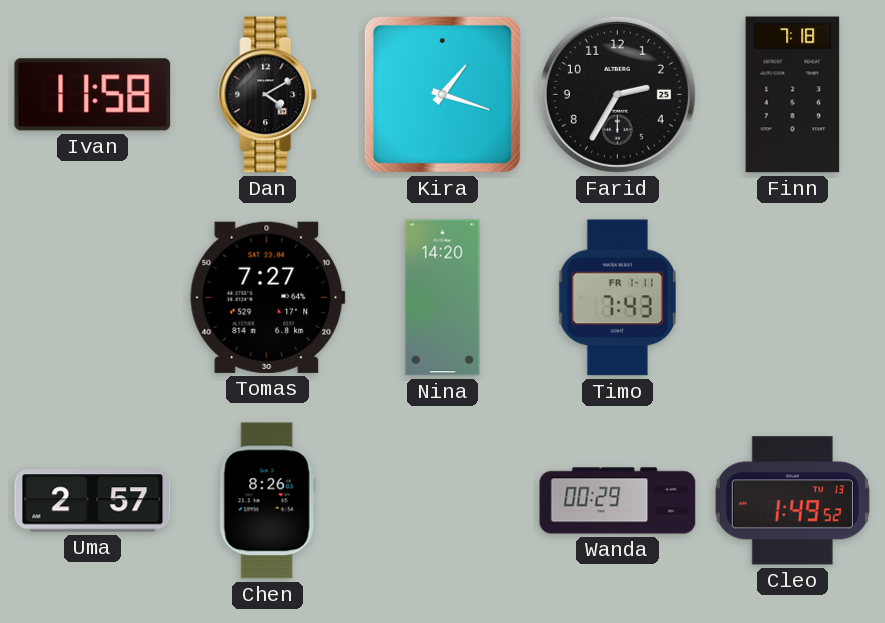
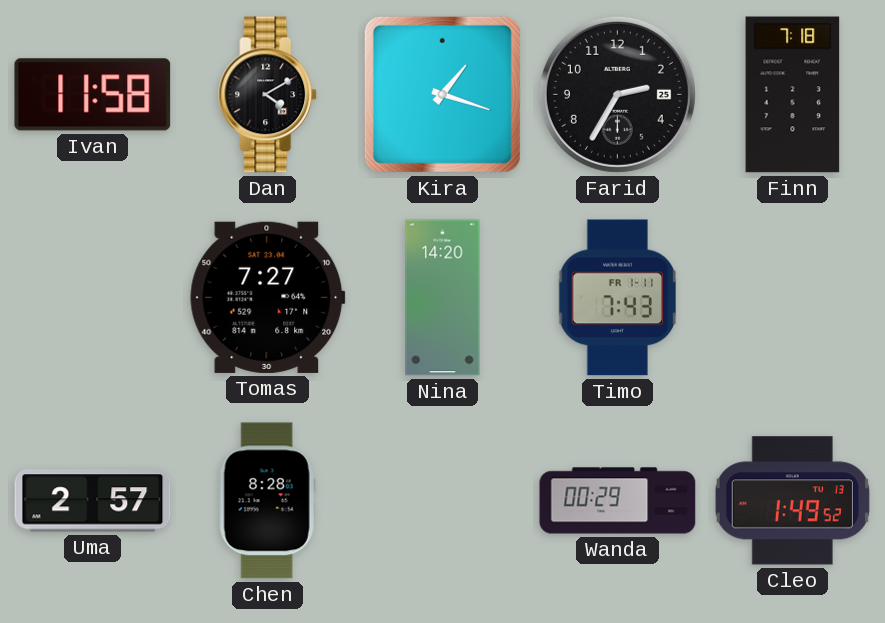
Chen: 8:26 -> 8:28
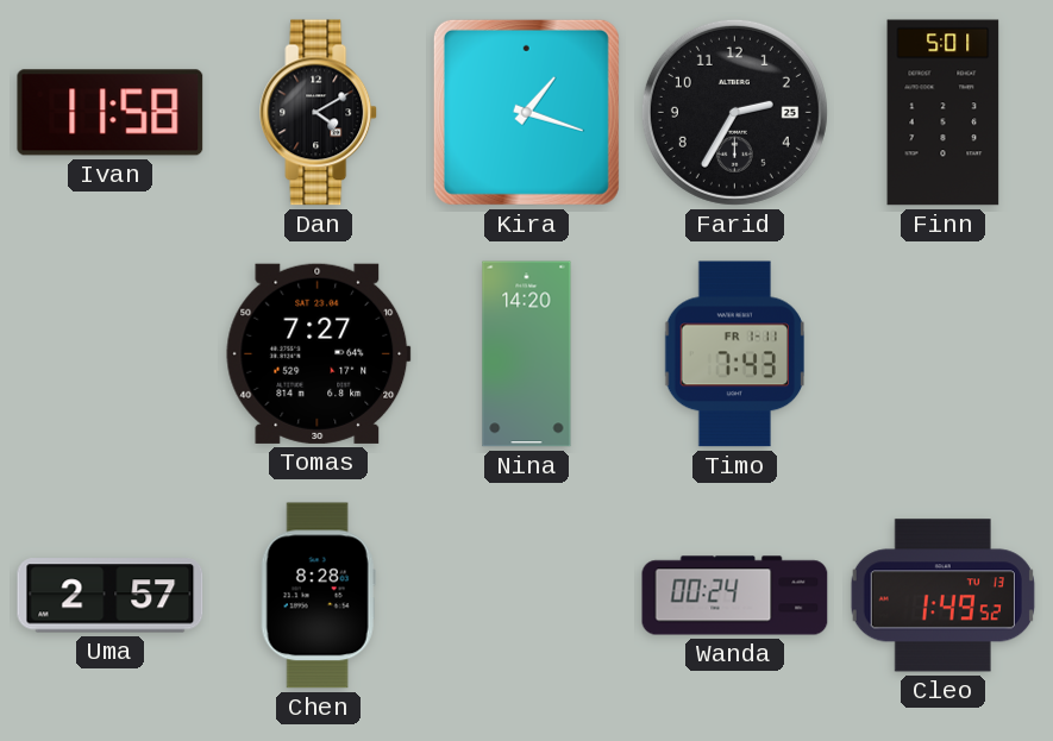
Finn: 7:18 -> 5:01
Wanda: 00:29 -> 00:24
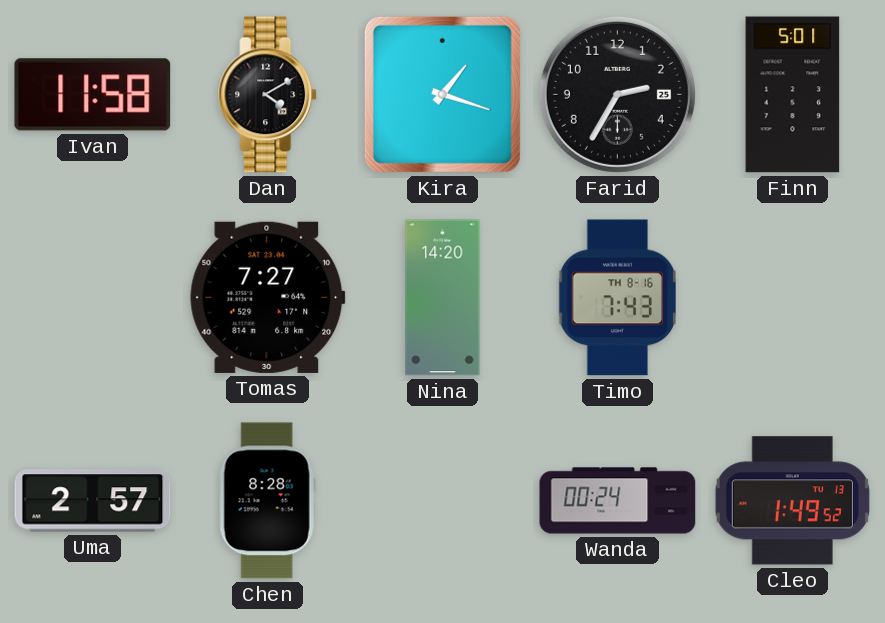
Timo date: FR 1-11 -> TH 8-16
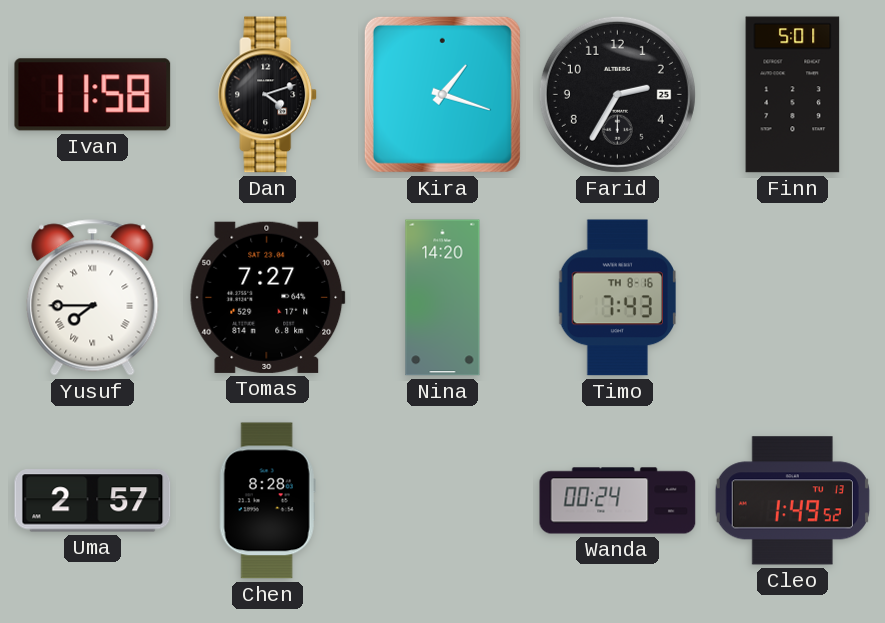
Dan: 4:10 -> 4:12
Yusuf: none -> 7:45
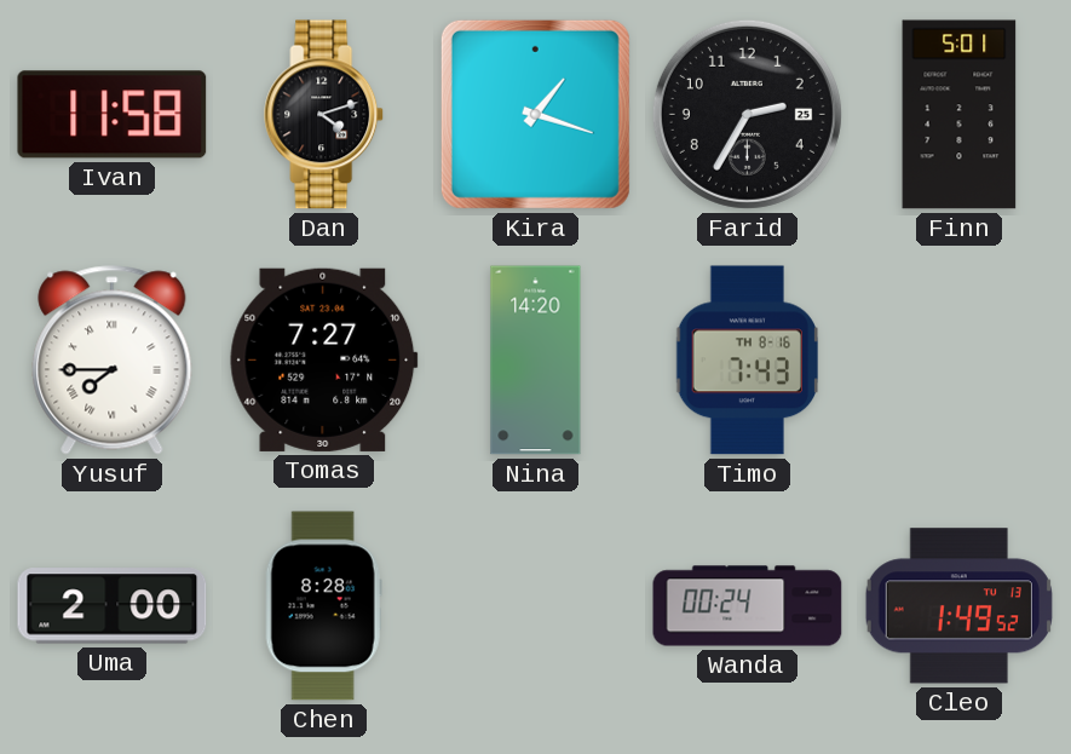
Uma: 2:57 -> 2:00
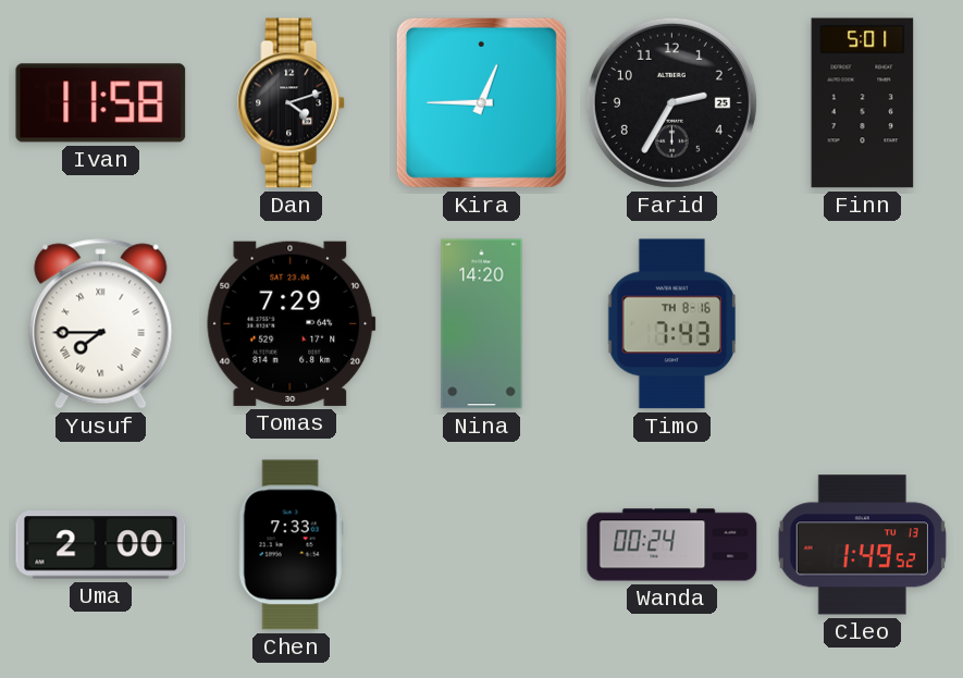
Kira: 1:18 -> 12:45
Tomas: 7:27 -> 7:29
Chen: 8:28 -> 7:33
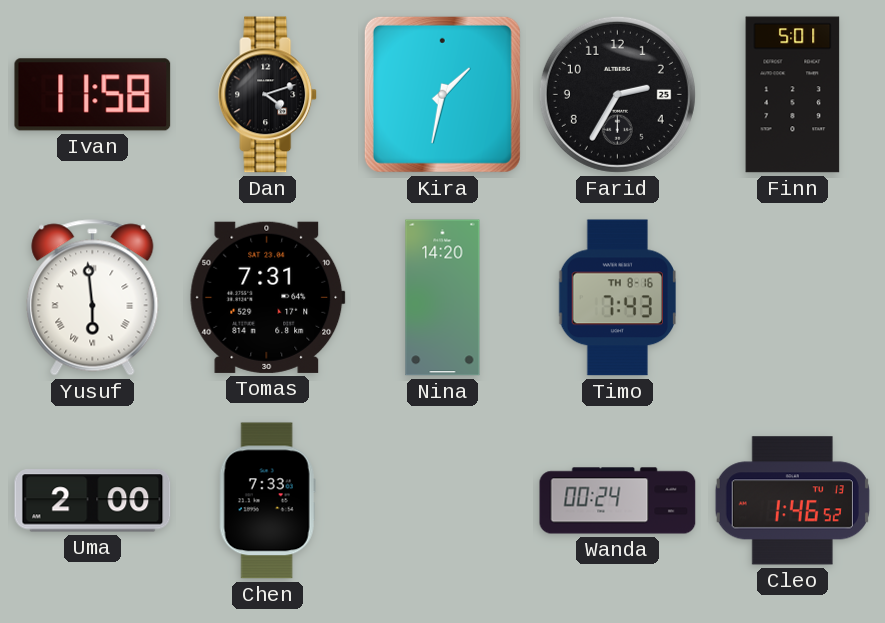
Kira: 12:45 -> 1:32
Yusuf: 7:45 -> 5:59
Tomas: 7:29 -> 7:31
Cleo: 1:49 -> 1:46
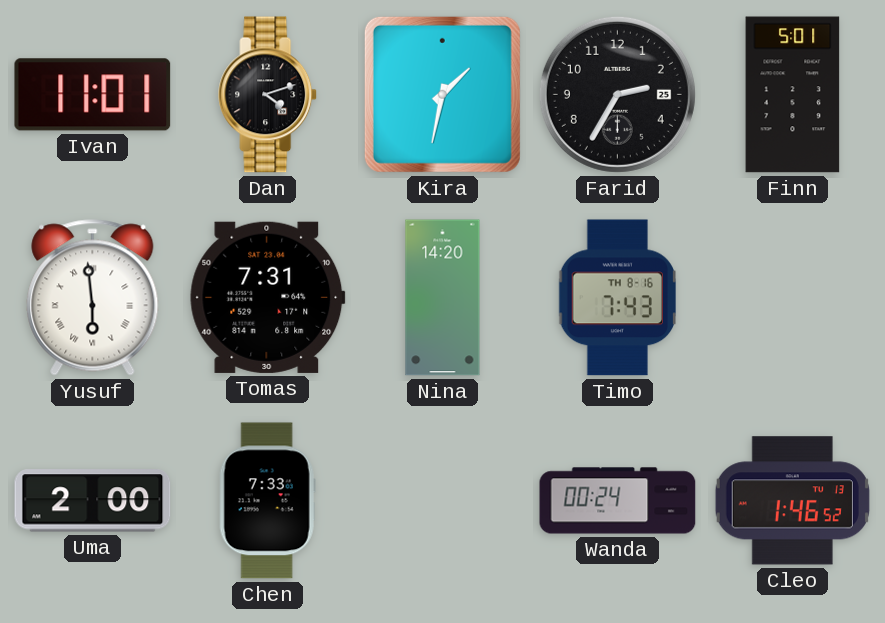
Ivan: 11:58 -> 11:01
